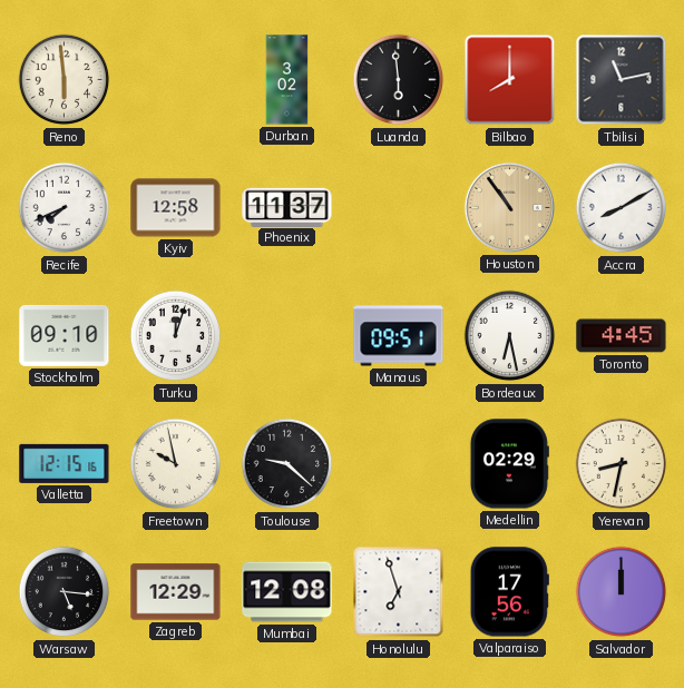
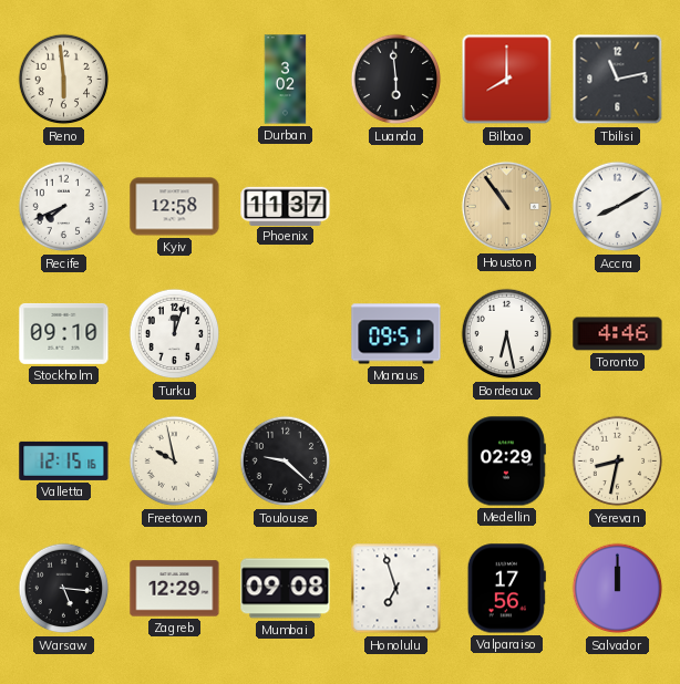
Toronto: 4:45 -> 4:46
Mumbai: 12:08 -> 09:08
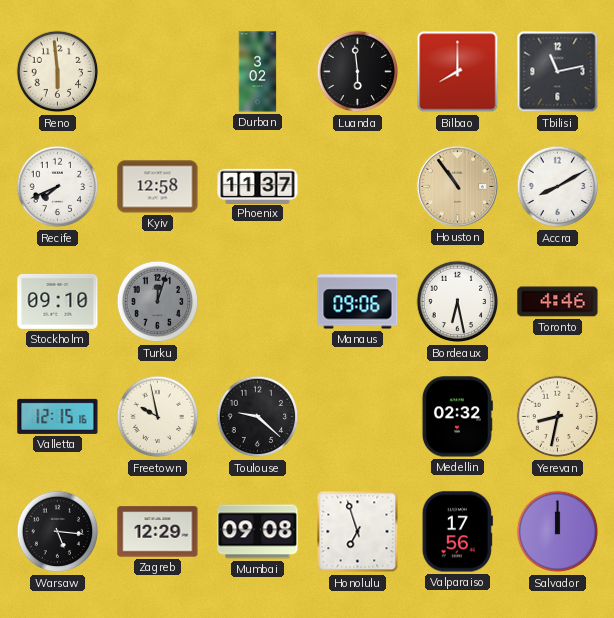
Turku dial: white -> grey
Manaus: 09:51 -> 09:06
Medellin: 02:29 -> 02:32
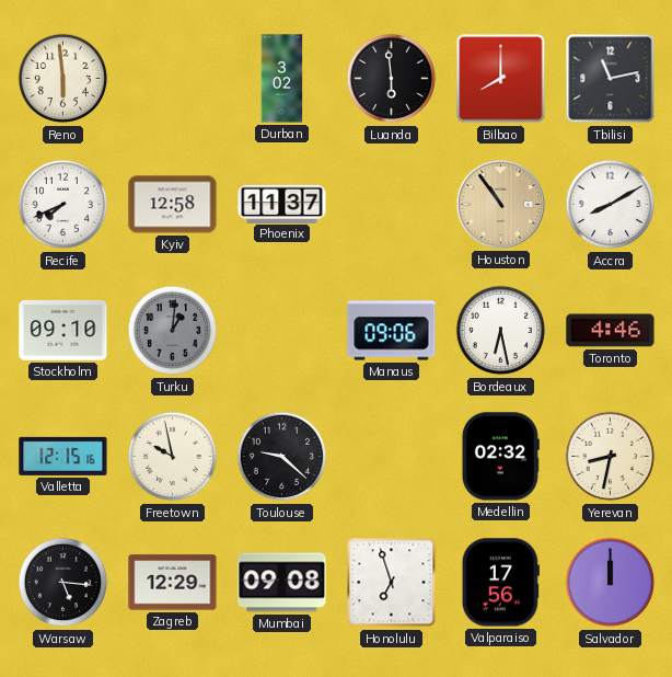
Turku: 12:03 -> 1:01
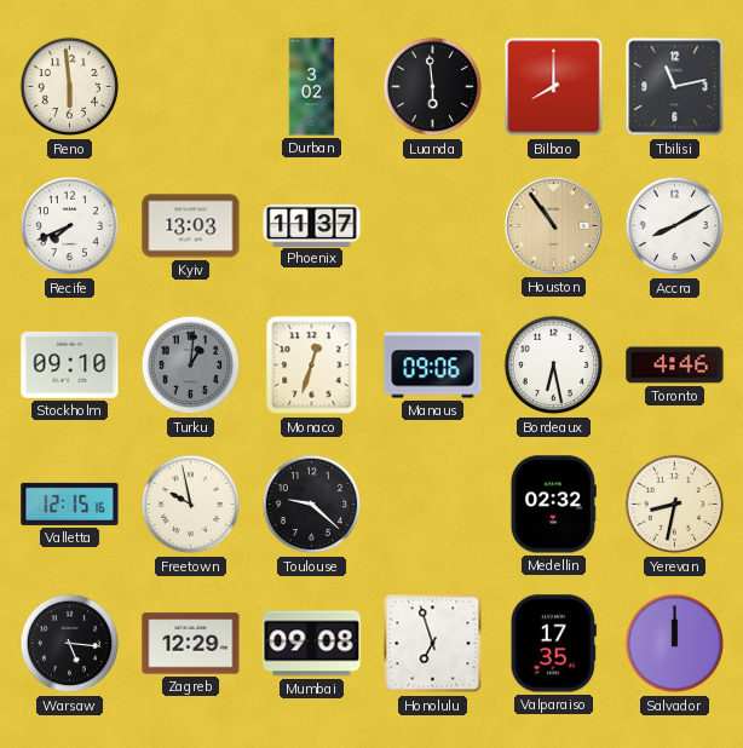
Kyiv: 12:58 -> 13:03
Monaco: none -> 12:33
Valparaiso: 17:56 -> 17:35
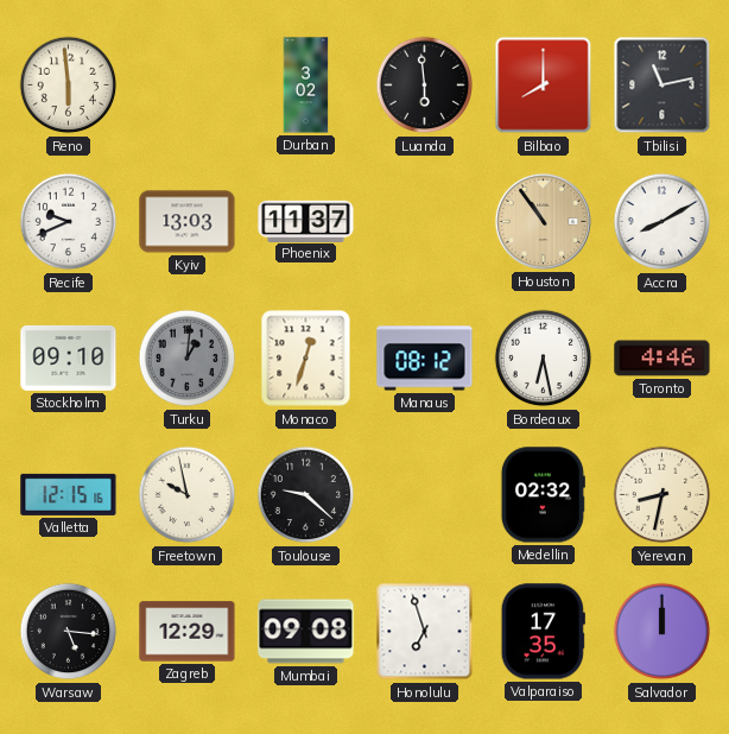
Recife: 7:41 -> 9:41
Manaus: 09:06 -> 08:12
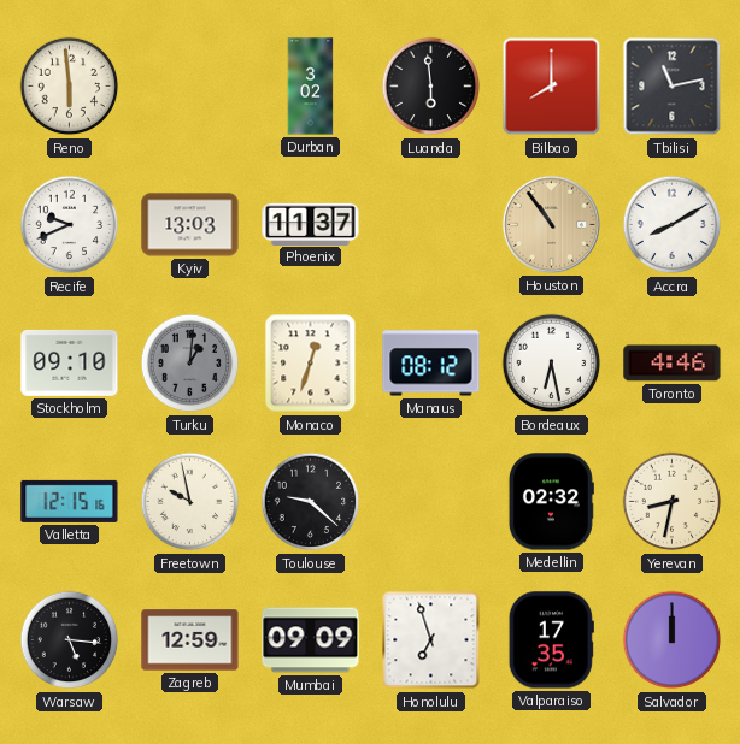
Zagreb: 12:29 -> 12:59
Mumbai: 09:08 -> 09:09
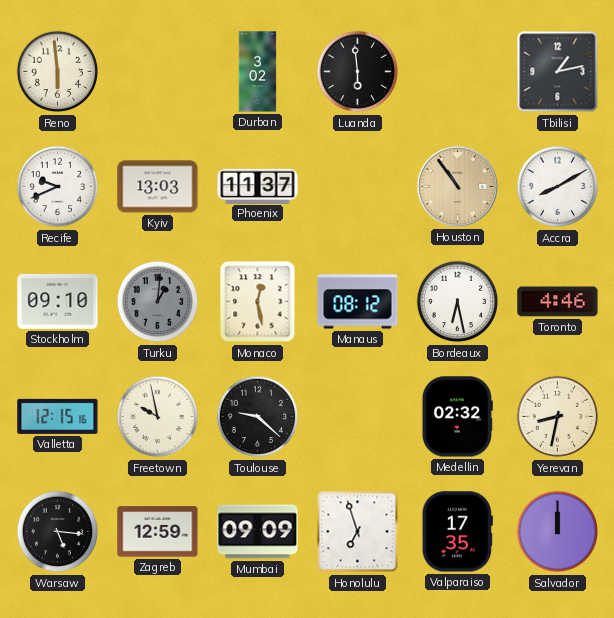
Bilbao: 8:00 -> none
Tbilisi: 11:13 -> 1:13
Monaco: 12:33 -> 12:28
